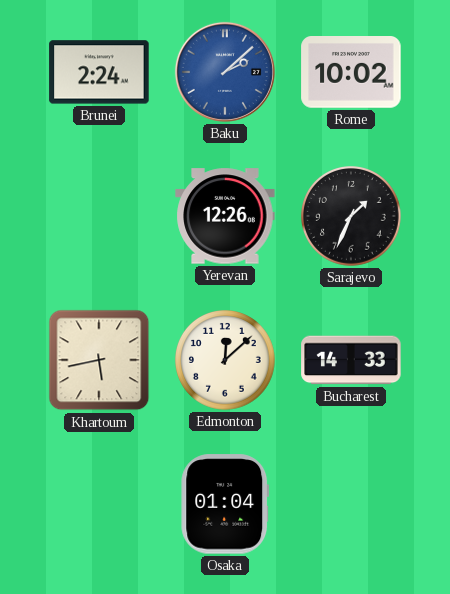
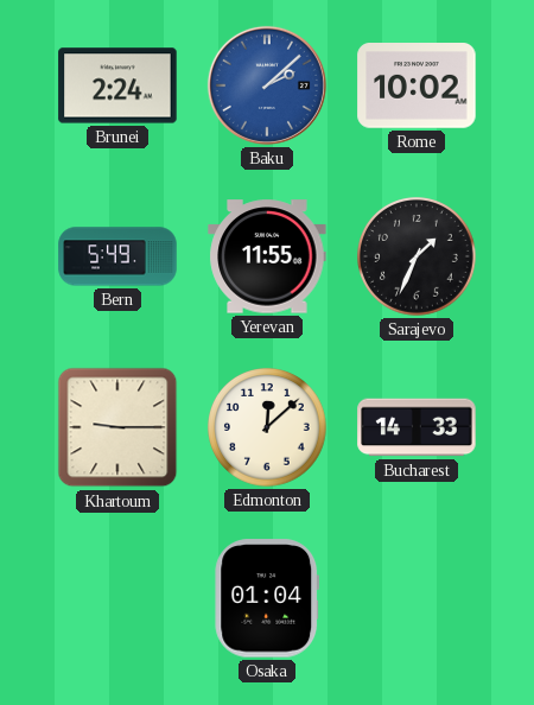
Bern: none -> 5:49
Yerevan: 12:26 -> 11:55
Khartoum: 5:43 -> 9:15
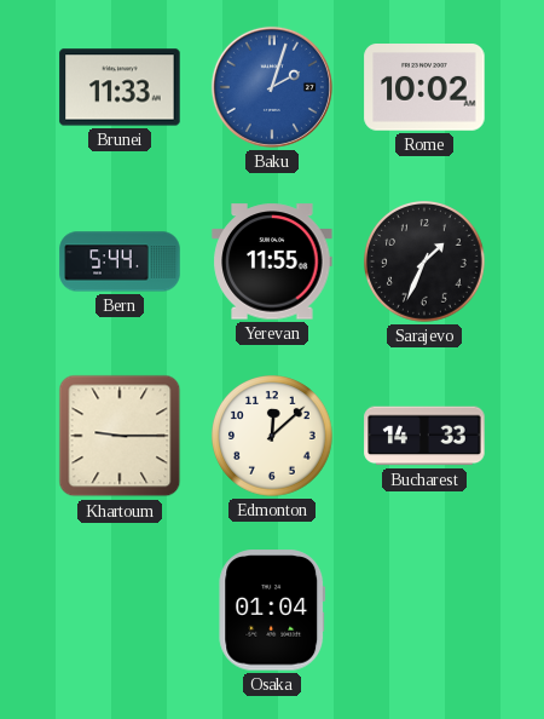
Brunei: 2:24 -> 11:33
Baku: 2:08 -> 2:03
Bern: 5:49 -> 5:44
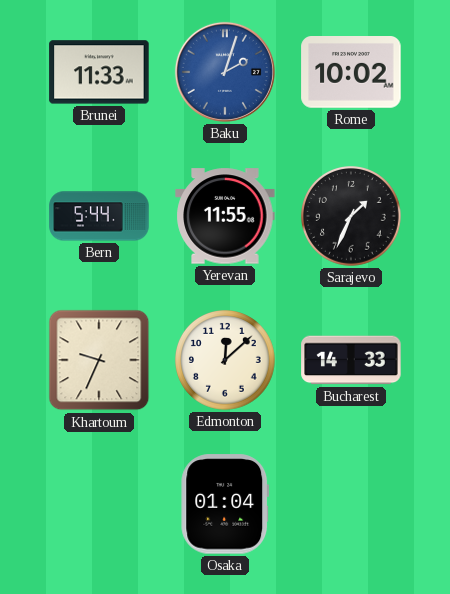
Khartoum: 9:15 -> 9:34
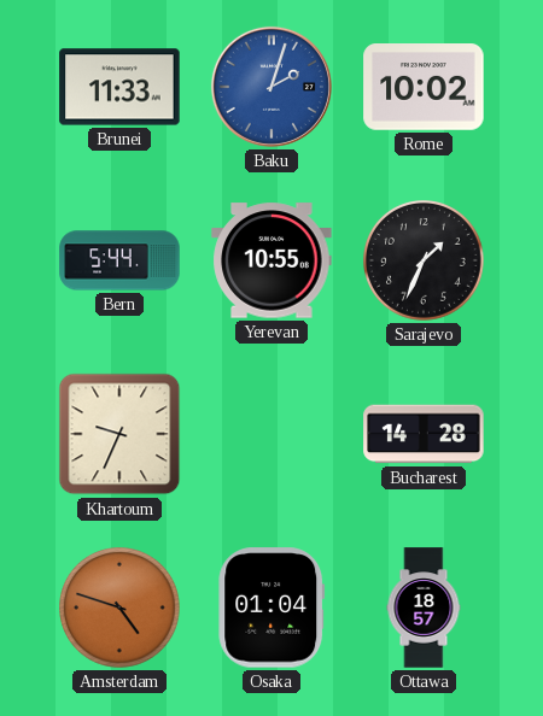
Yerevan: 11:55 -> 10:55
Edmonton: 12:08 -> none
Bucharest: 14:33 -> 14:28
Amsterdam: none -> 4:48
Ottawa: none -> 18:57
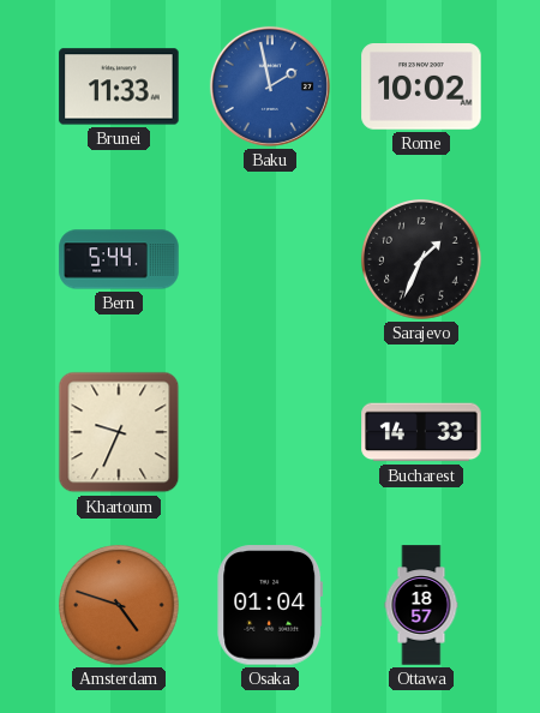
Baku: 2:03 -> 1:58
Yerevan: 10:55 -> none
Bucharest: 14:28 -> 14:33
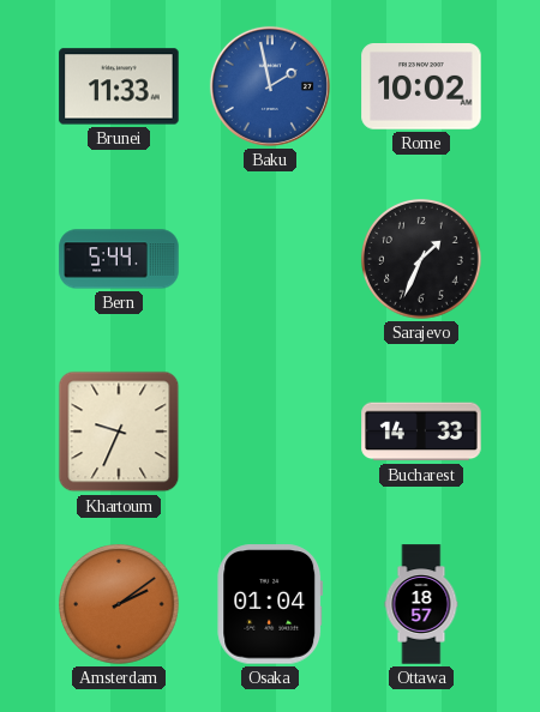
Amsterdam: 4:48 -> 2:09
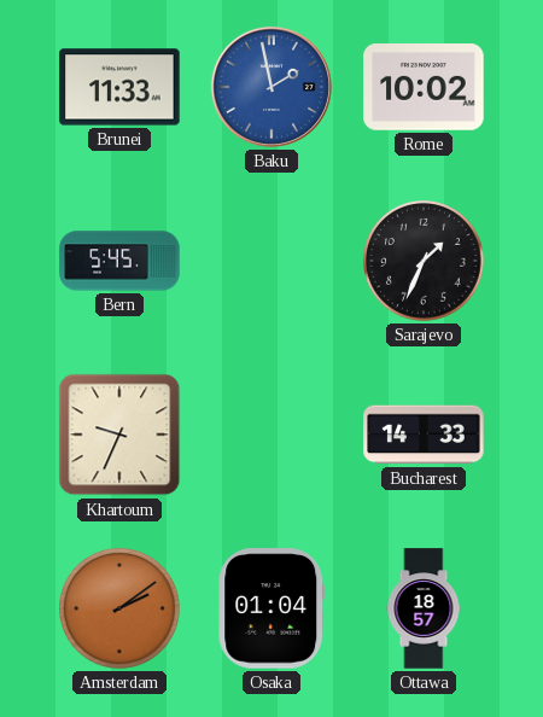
Bern: 5:44 -> 5:45
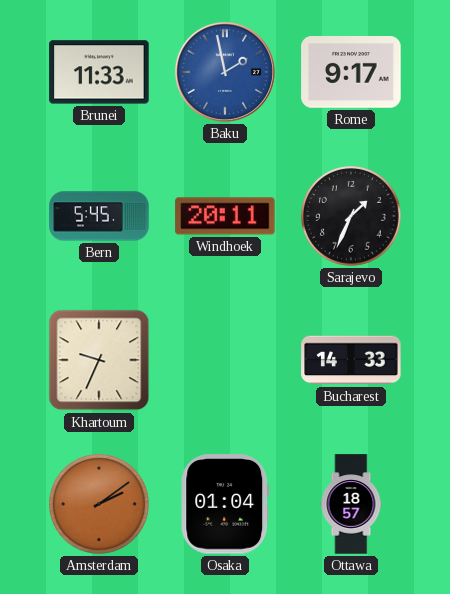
Rome: 10:02 -> 9:17
Windhoek: none -> 20:11
